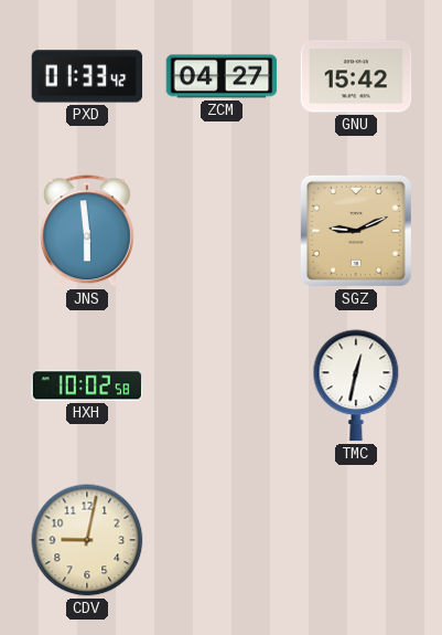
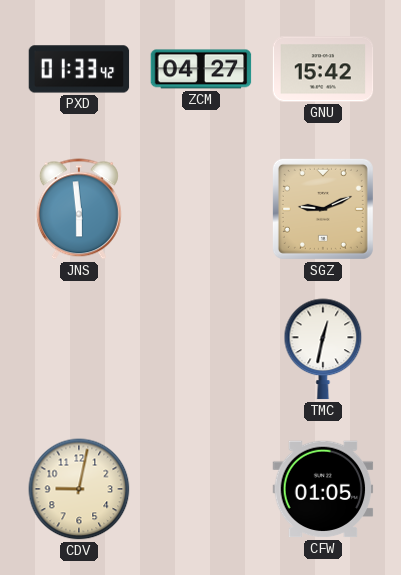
HXH: 10:02 -> none
CFW: none -> 01:05
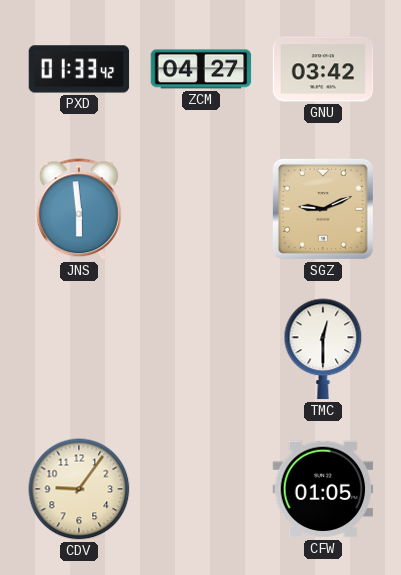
GNU: 15:42 -> 03:42
TMC: 12:32 -> 12:30
CDV: 9:02 -> 9:06
